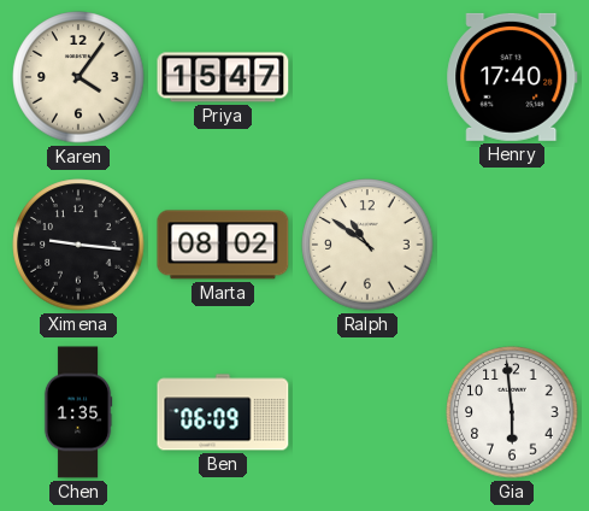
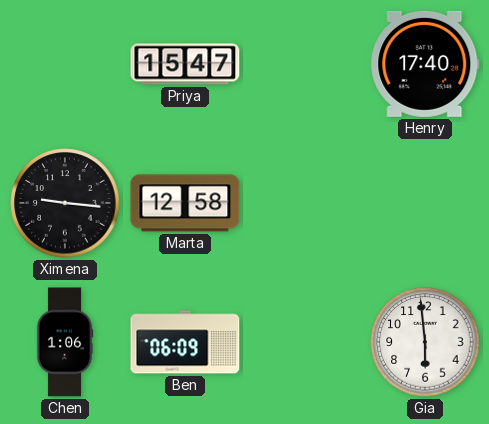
Karen: 4:06 -> none
Marta: 08:02 -> 12:58
Ralph: 10:51 -> none
Chen: 1:35 -> 1:06
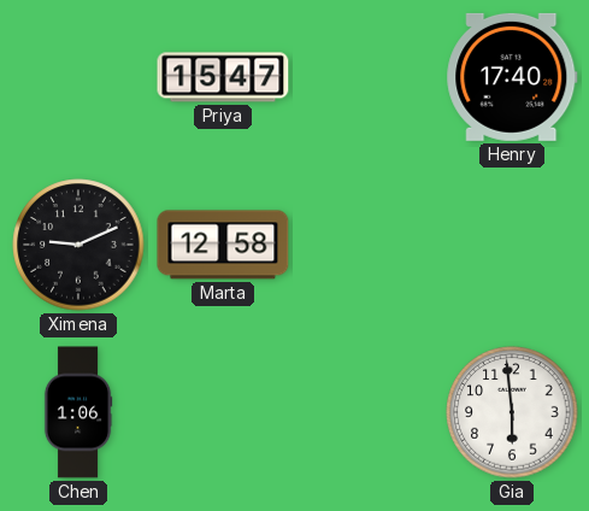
Ximena: 9:16 -> 9:11
Ben: 06:09 -> none
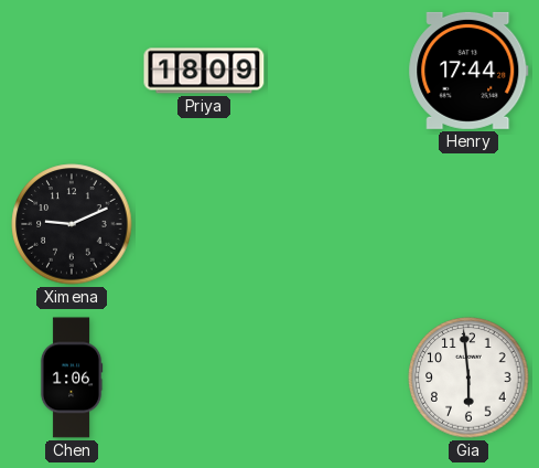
Priya: 15:47 -> 18:09
Henry: 17:40 -> 17:44
Marta: 12:58 -> none
